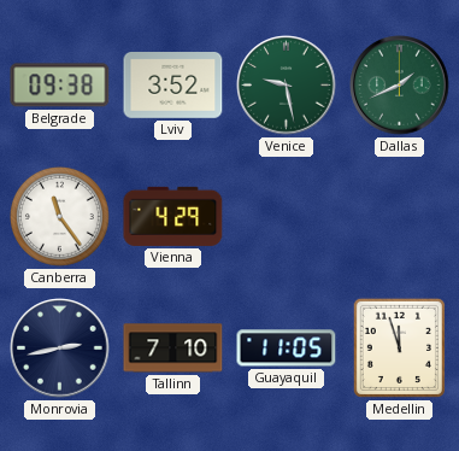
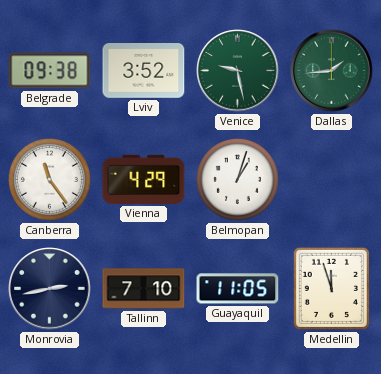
Dallas: 1:41 -> 1:44
Belmopan: none -> 1:03
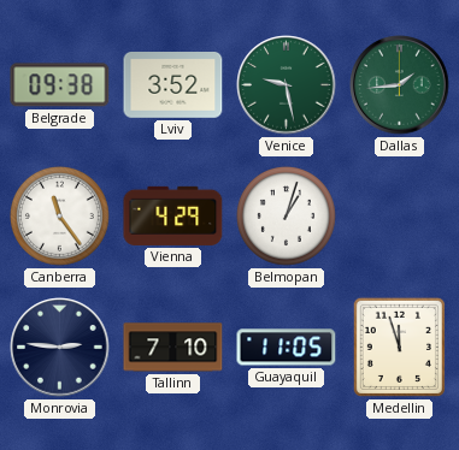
Monrovia: 2:43 -> 2:46
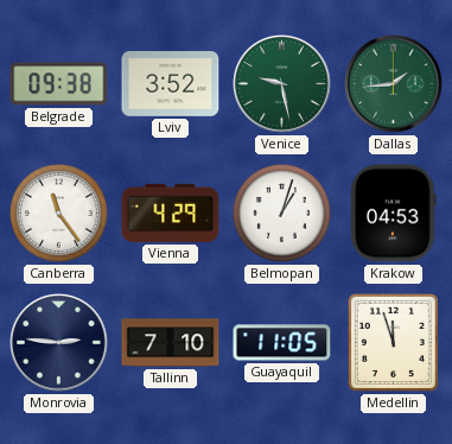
Krakow: none -> 04:53
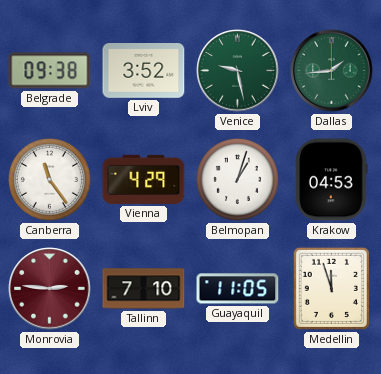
Monrovia dial: navy -> burgundy
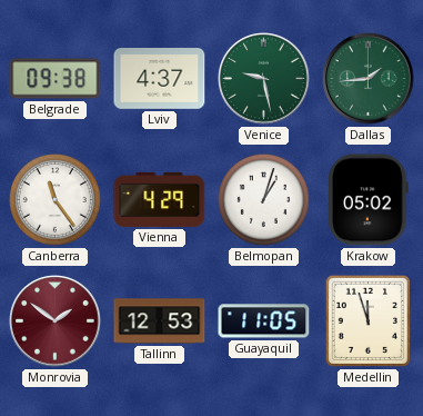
Lviv: 3:52 -> 4:37
Krakow: 04:53 -> 05:02
Monrovia: 2:46 -> 1:51
Tallinn: 7:10 -> 12:53
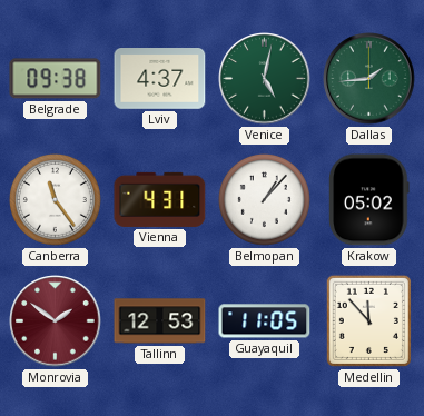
Venice: 9:28 -> 5:02
Vienna: 4:29 -> 4:31
Belmopan: 1:03 -> 1:07
Medellin: 11:57 -> 11:53
